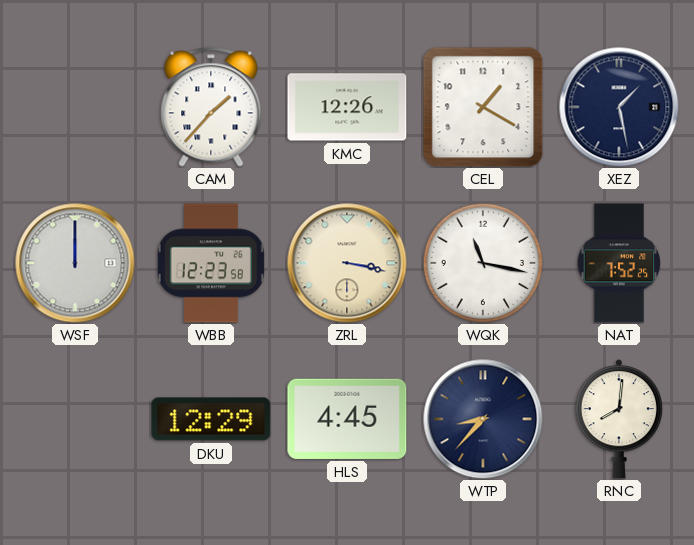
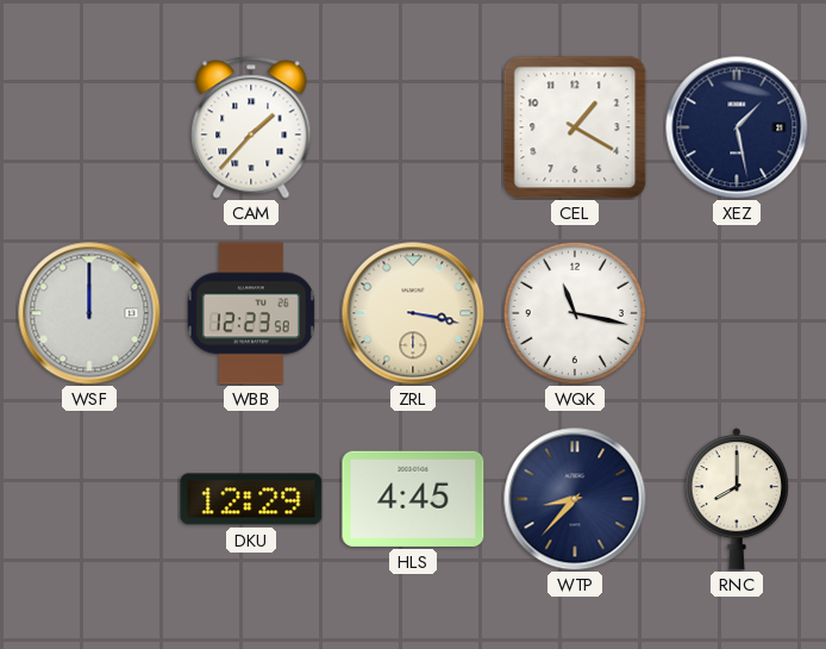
KMC: 12:26 -> none
NAT: 7:52 -> none
RNC: 8:01 -> 8:00
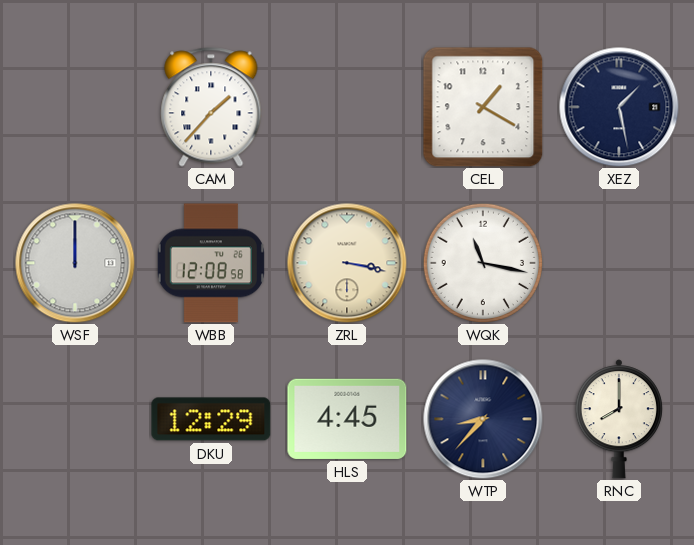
WBB: 12:23 -> 12:08
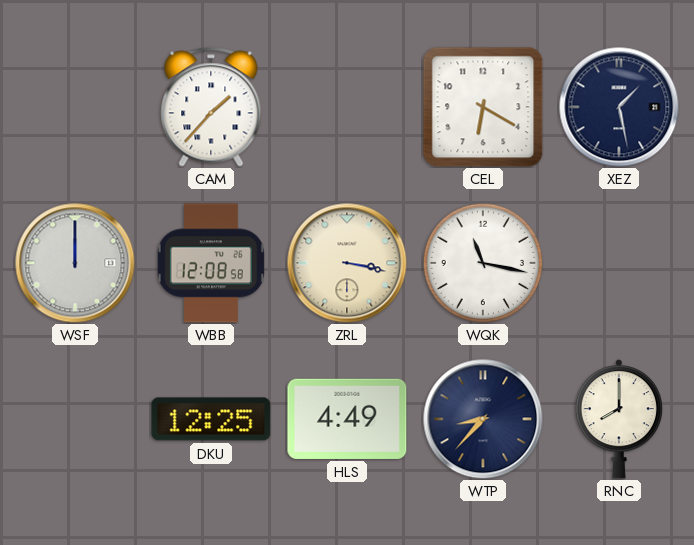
CEL: 1:20 -> 6:20
DKU: 12:29 -> 12:25
HLS: 4:45 -> 4:49
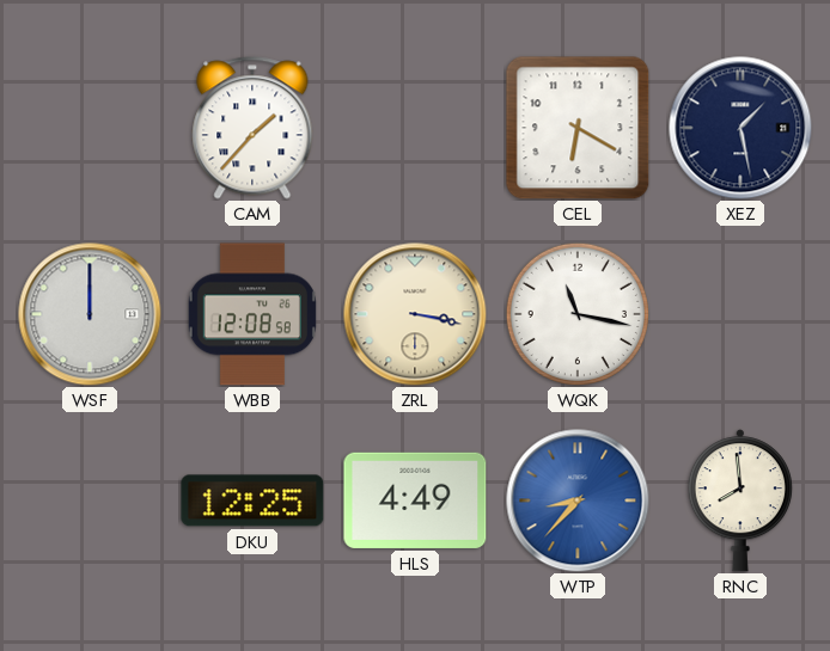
WTP dial: navy -> blue
RNC: 8:00 -> 7:59
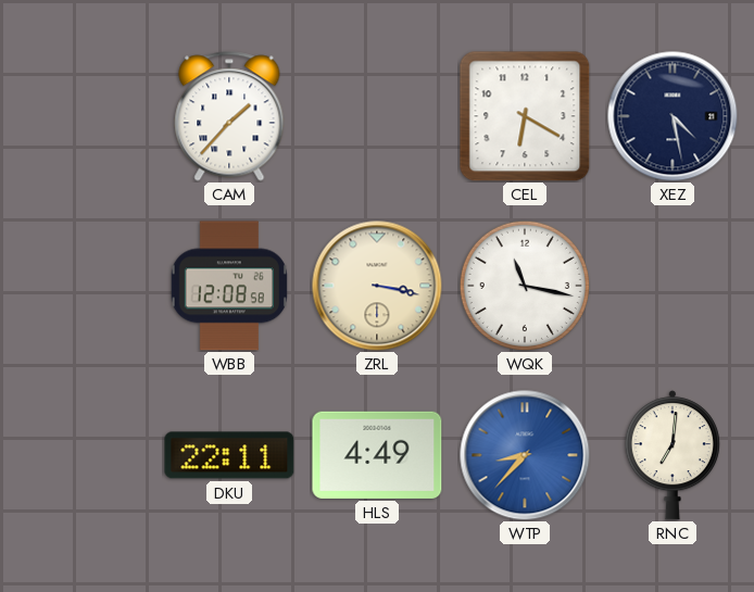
XEZ: 1:28 -> 4:28
WSF: 12:00 -> none
DKU: 12:25 -> 22:11
RNC: 7:59 -> 7:01
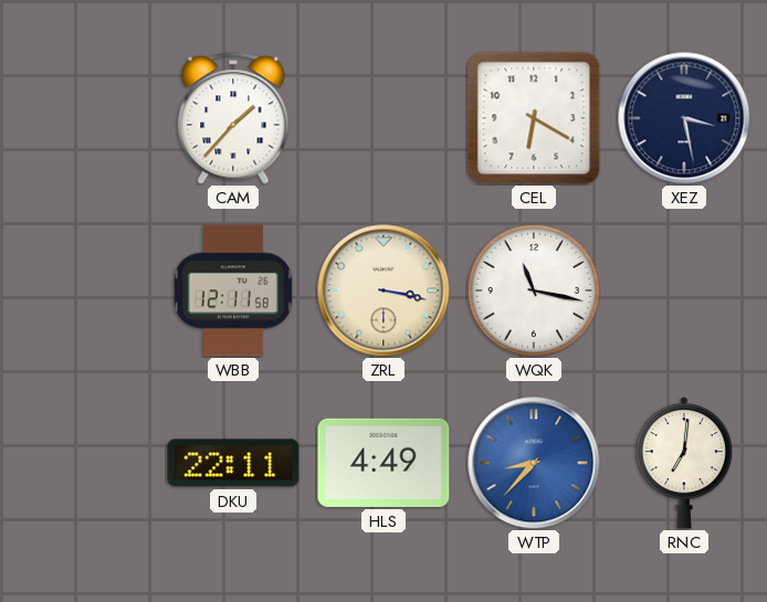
XEZ: 4:28 -> 3:28
WBB: 12:08 -> 12:11
